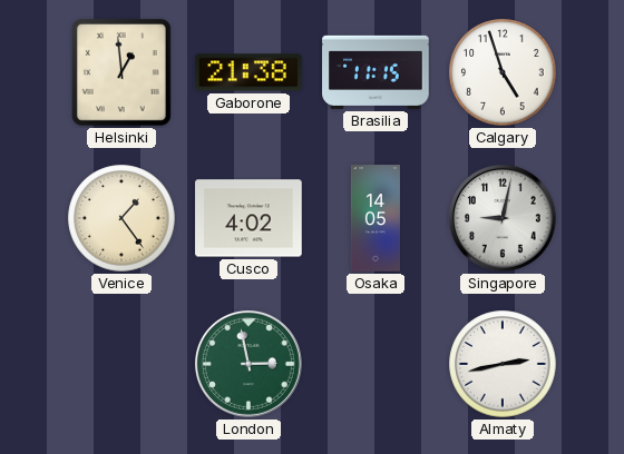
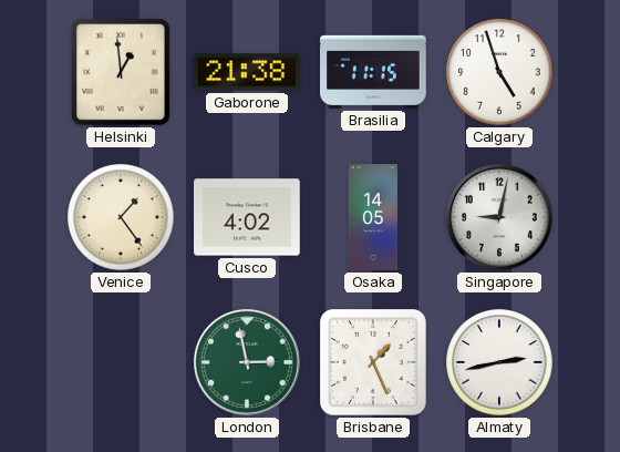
Brisbane: none -> 1:26
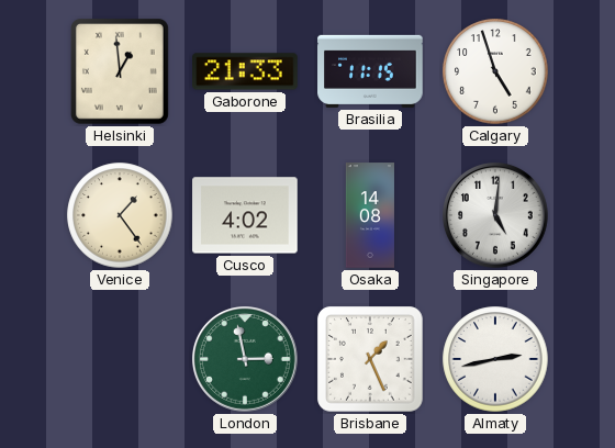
Gaborone: 21:38 -> 21:33
Osaka: 14:05 -> 14:08
Singapore: 9:02 -> 5:01
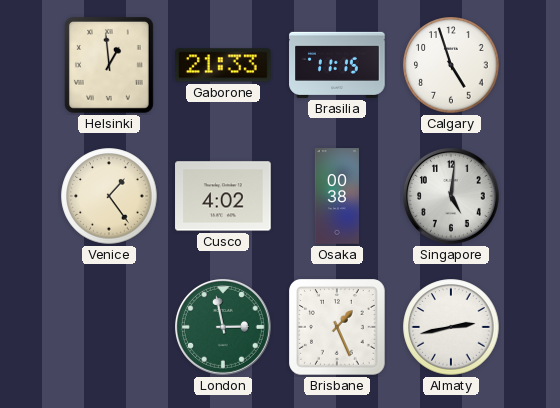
Osaka: 14:08 -> 00:38
